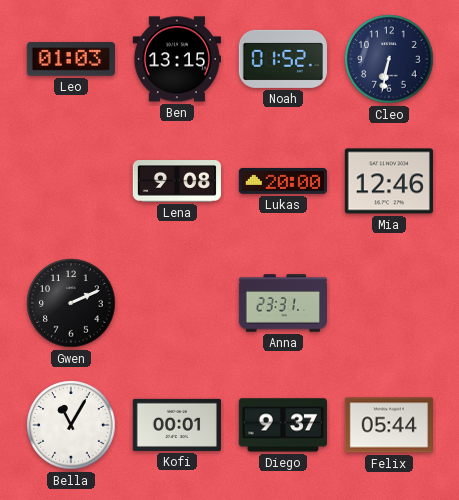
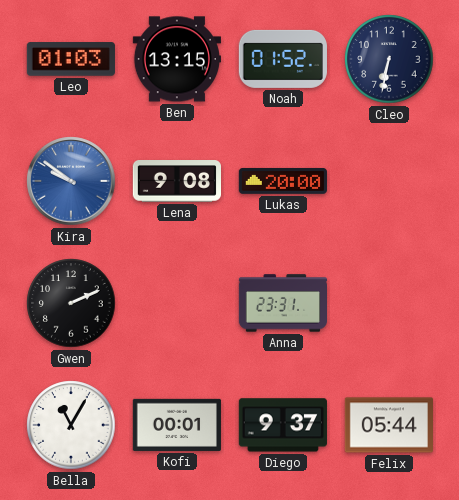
Kira: none -> 9:51
Mia: 12:46 -> none
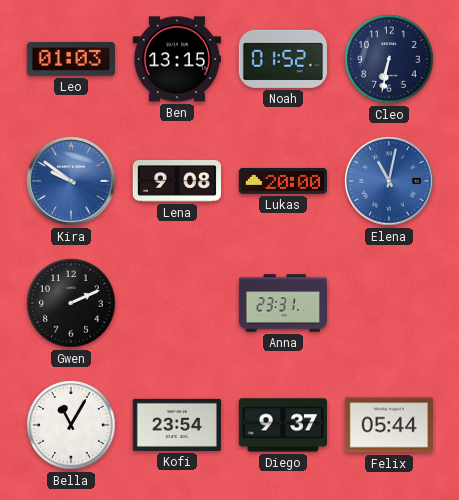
Elena: none -> 11:02
Kofi: 00:01 -> 23:54
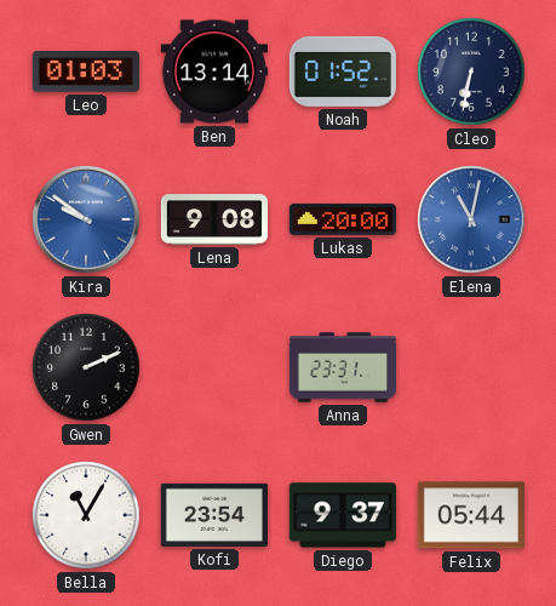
Ben: 13:15 -> 13:14
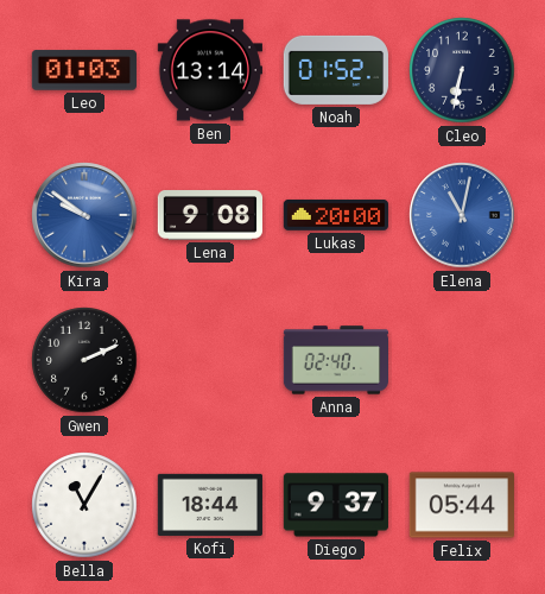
Anna: 23:31 -> 02:40
Kofi: 23:54 -> 18:44
